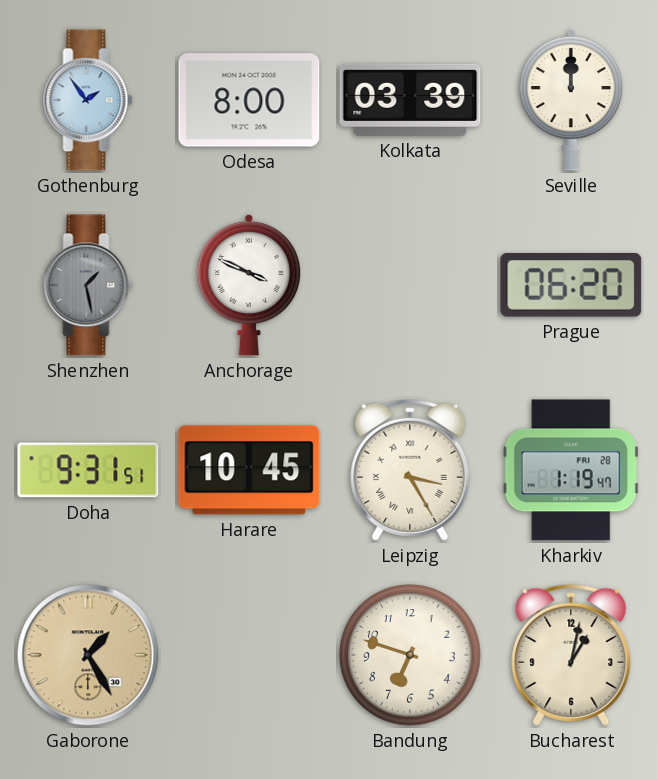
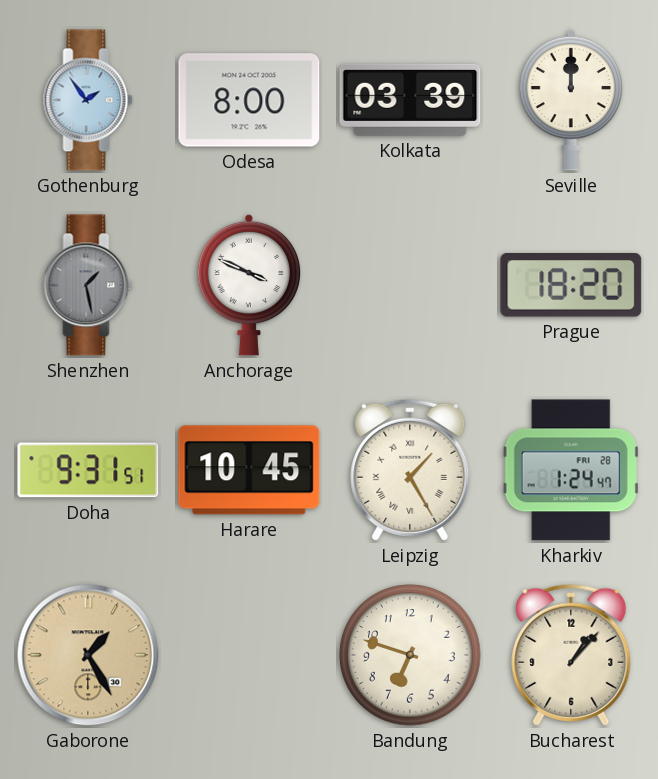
Prague: 06:20 -> 18:20
Leipzig: 3:25 -> 1:25
Kharkiv: 1:19 -> 1:24
Bucharest: 1:02 -> 1:07
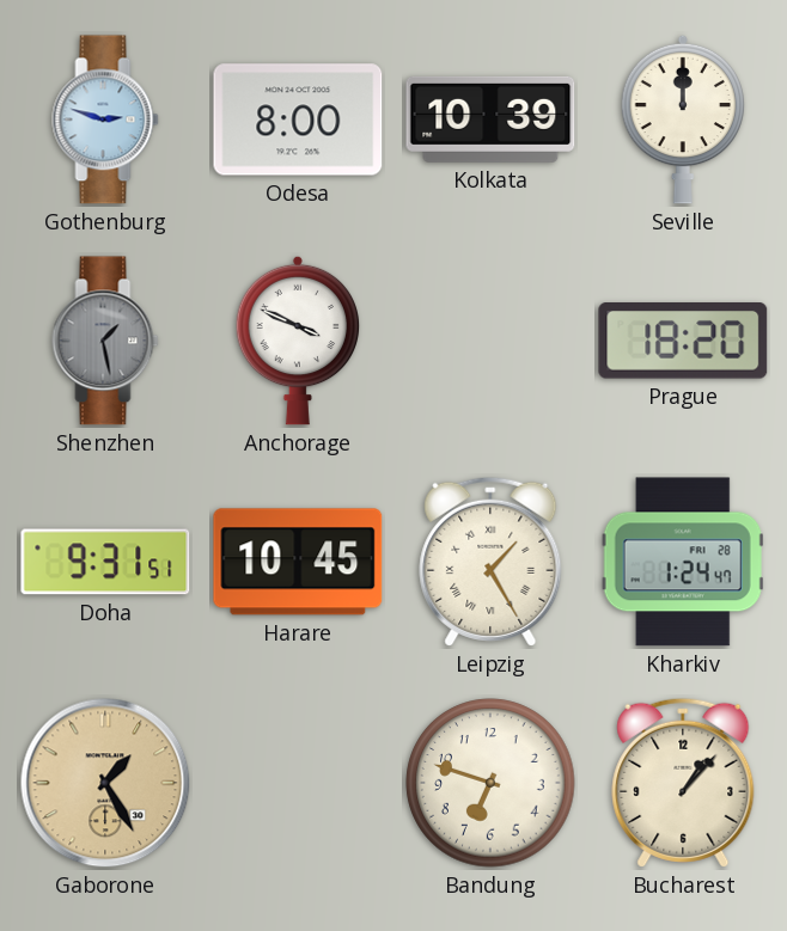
Gothenburg: 1:54 -> 2:48
Kolkata: 03:39 -> 10:39
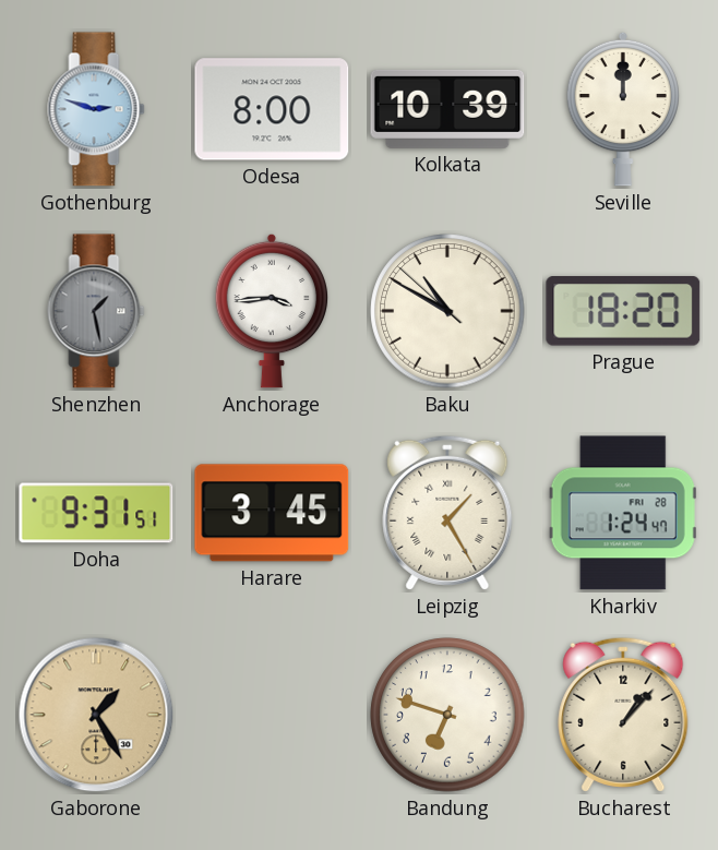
Anchorage: 3:49 -> 3:44
Baku: none -> 10:49
Harare: 10:45 -> 3:45
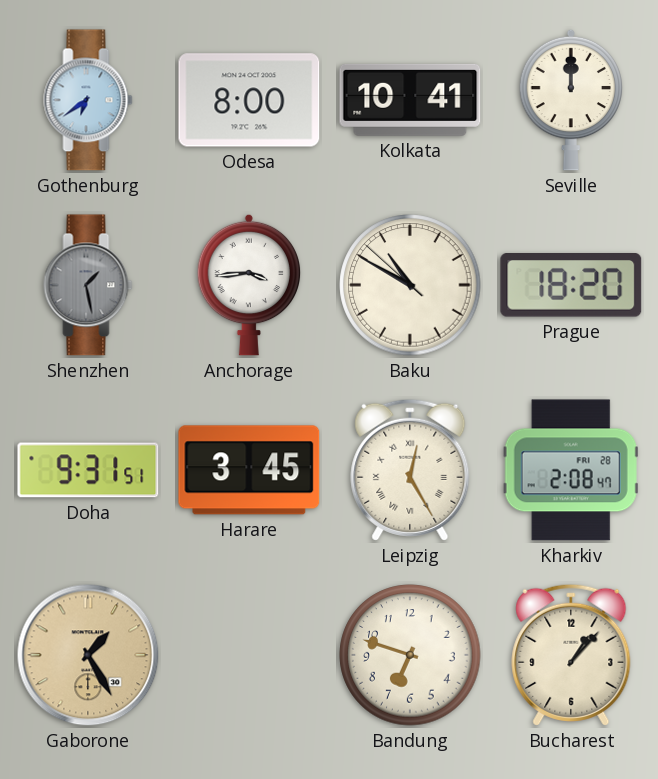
Gothenburg: 2:48 -> 6:39
Kolkata: 10:39 -> 10:41
Leipzig: 1:25 -> 12:25
Kharkiv: 1:24 -> 2:08
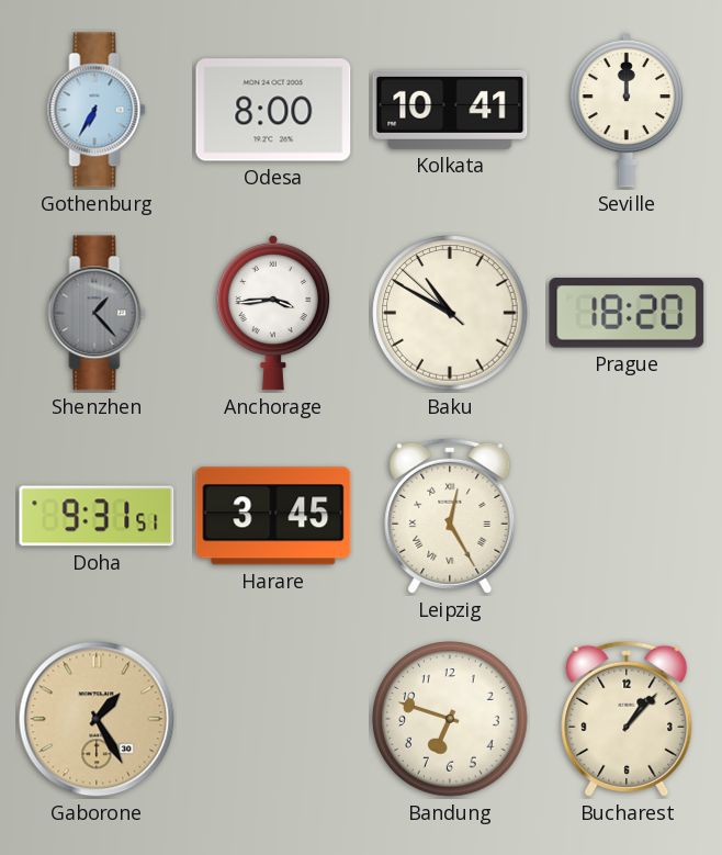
Gothenburg: 6:39 -> 6:35
Shenzhen: 1:28 -> 1:23
Kharkiv: 2:08 -> none
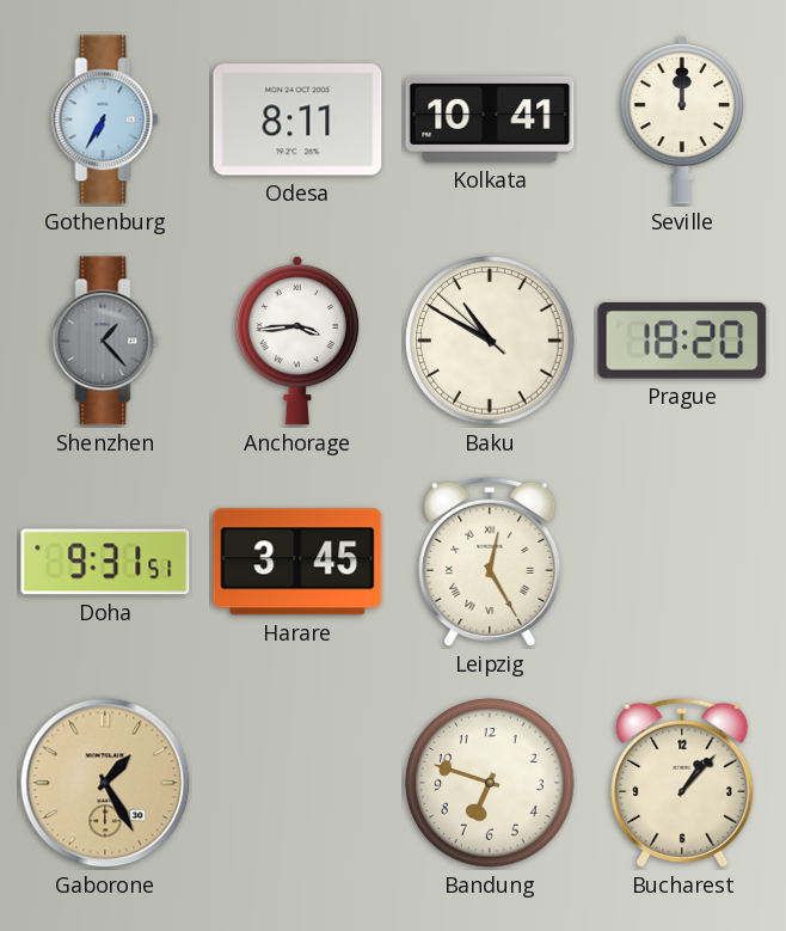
Odesa: 8:00 -> 8:11
